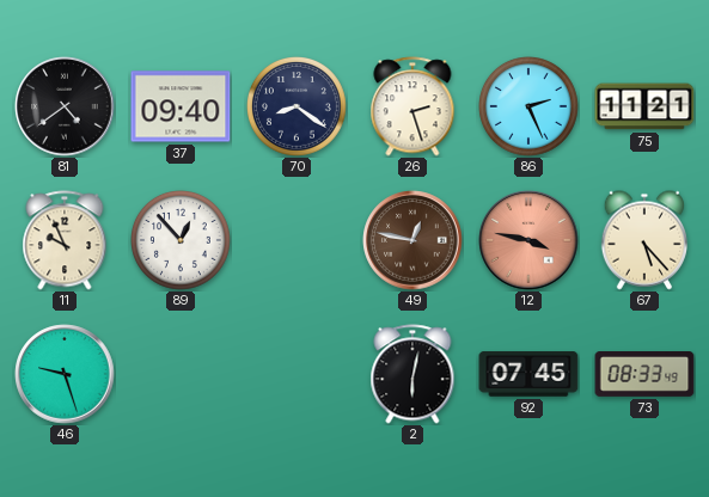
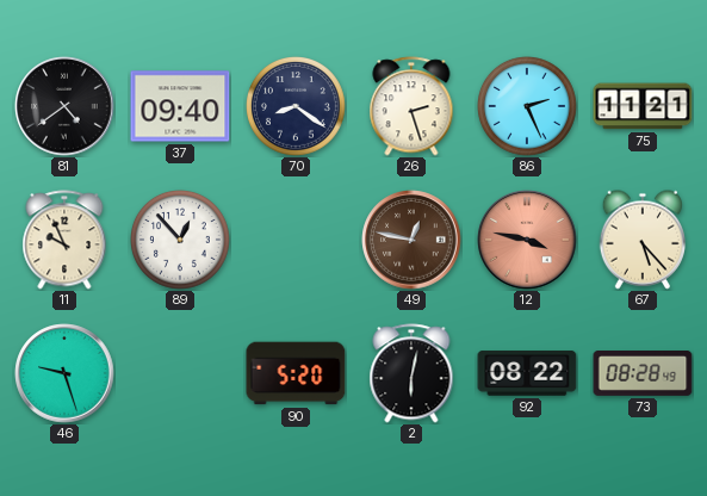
90: none -> 5:20
92: 07:45 -> 08:22
73: 08:33 -> 08:28
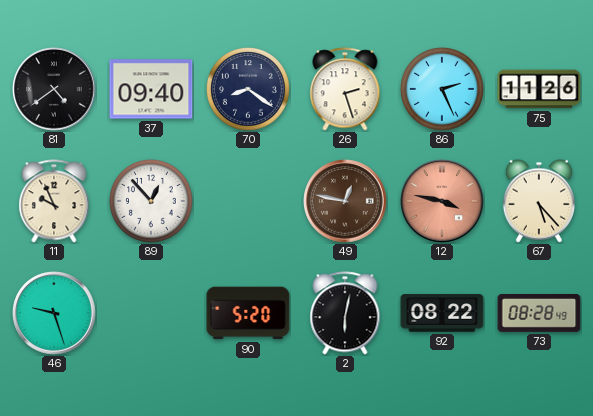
75: 11:21 -> 11:26
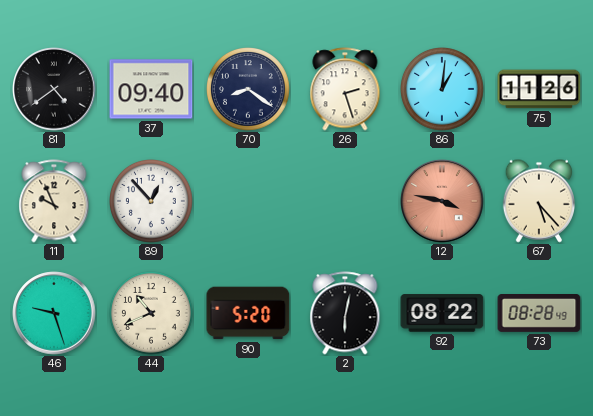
86: 2:26 -> 1:01
49: 12:47 -> none
44: none -> 10:41
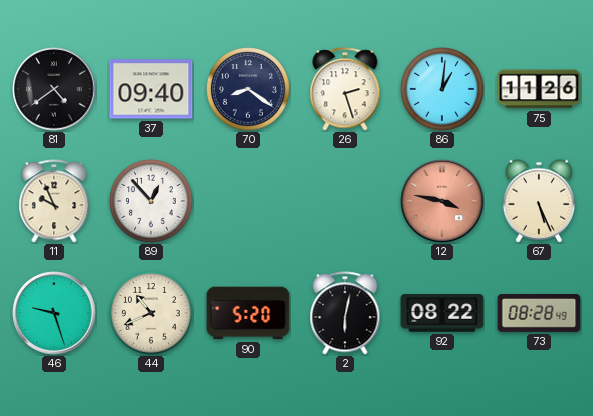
67: 5:23 -> 5:26
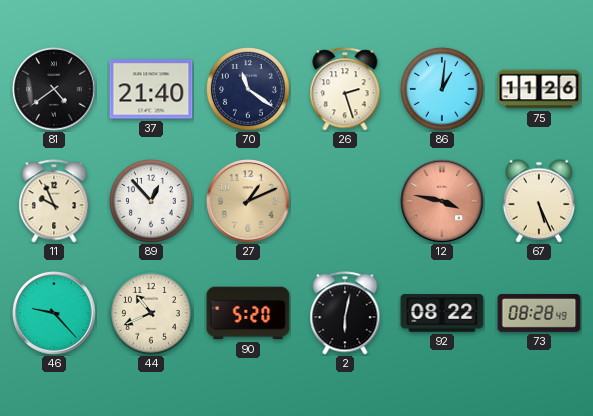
37: 09:40 -> 21:40
70: 8:21 -> 11:21
27: none -> 1:11
46: 9:27 -> 9:23
